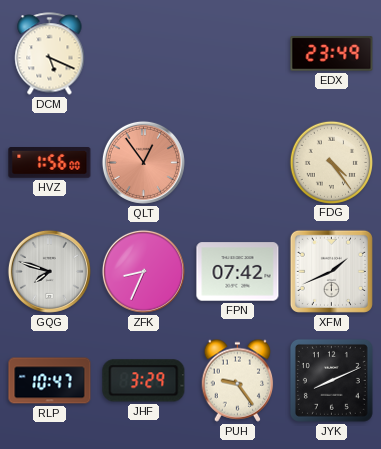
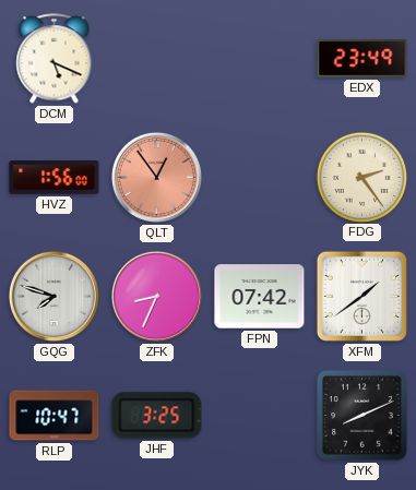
FDG: 4:24 -> 2:24
XFM: 1:41 -> 1:39
JHF: 3:29 -> 3:25
PUH: 9:24 -> none
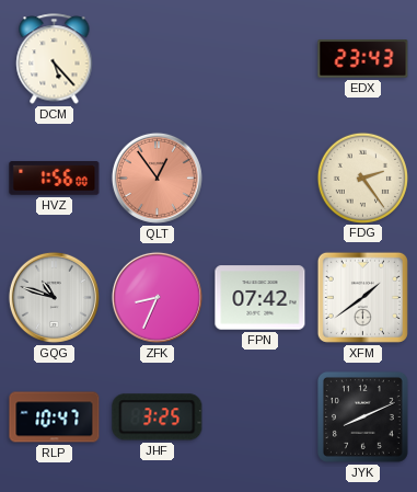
DCM: 5:19 -> 5:23
EDX: 23:49 -> 23:43
GQG: 7:48 -> 10:48
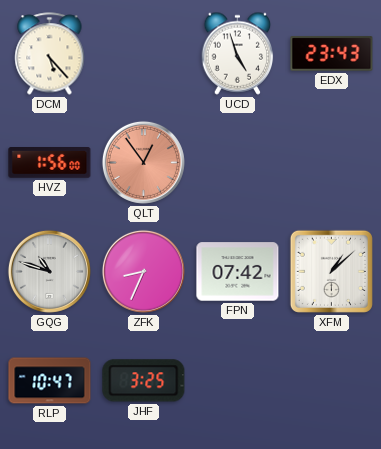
UCD: none -> 4:57
FDG: 2:24 -> none
XFM: 1:39 -> 1:08
JYK: 8:11 -> none
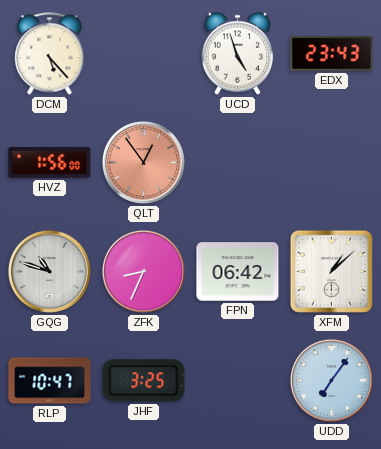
FPN: 07:42 -> 06:42
UDD: none -> 7:06
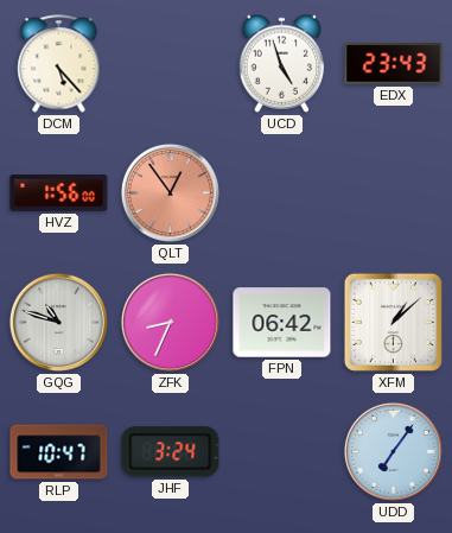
JHF: 3:25 -> 3:24
